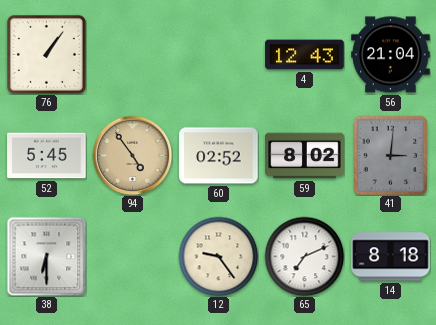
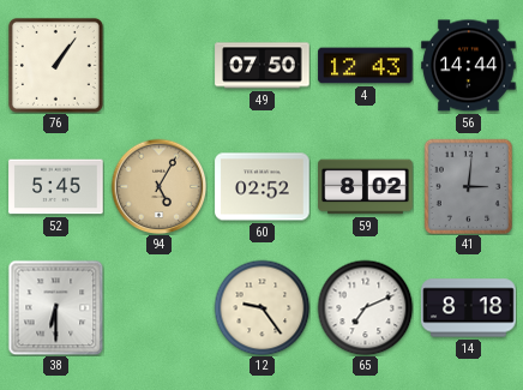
49: none -> 07:50
56: 21:04 -> 14:44
94: 4:54 -> 5:05
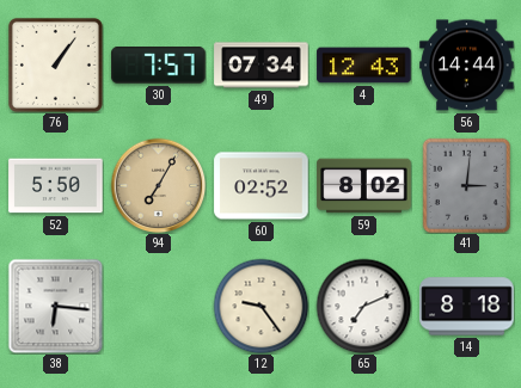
30: none -> 7:57
49: 07:50 -> 07:34
52: 5:45 -> 5:50
94: 5:05 -> 7:05
38: 6:30 -> 6:16
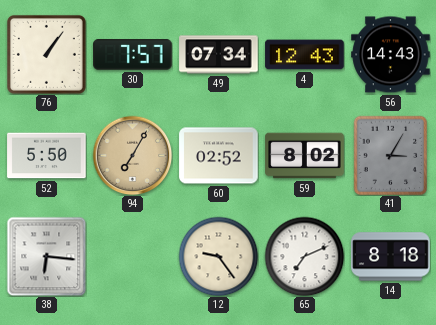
56: 14:44 -> 14:43
41: 3:01 -> 3:05
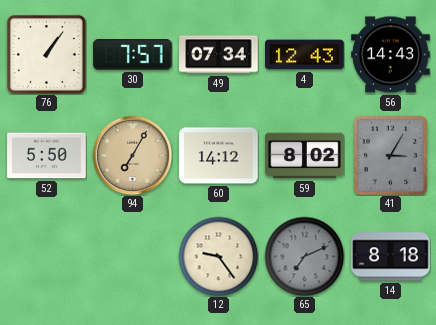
60: 02:52 -> 14:12
38: 6:16 -> none
65 dial: white -> grey
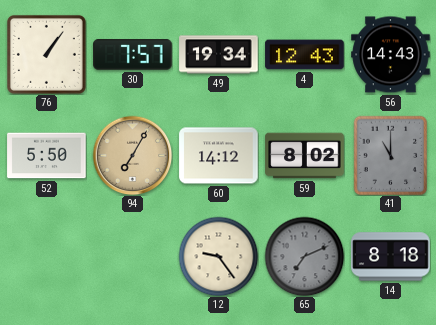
49: 07:34 -> 19:34
41: 3:05 -> 11:00
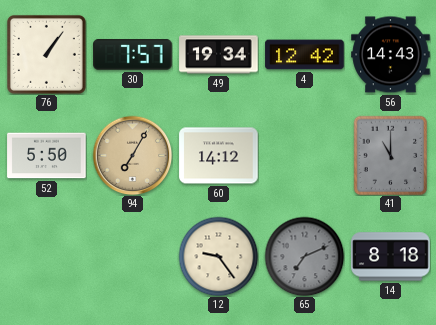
4: 12:43 -> 12:42
59: 8:02 -> none
